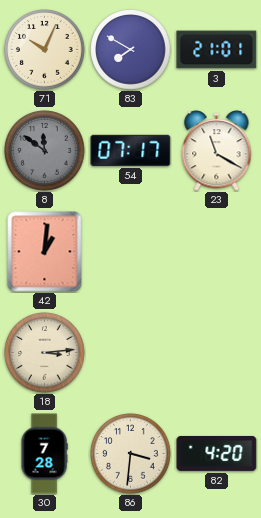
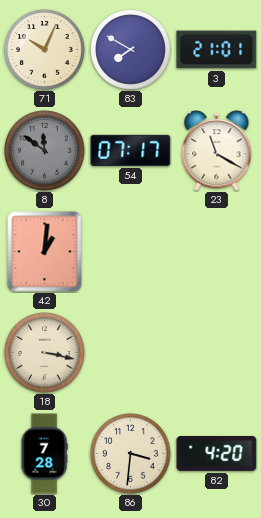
18: 3:14 -> 3:17
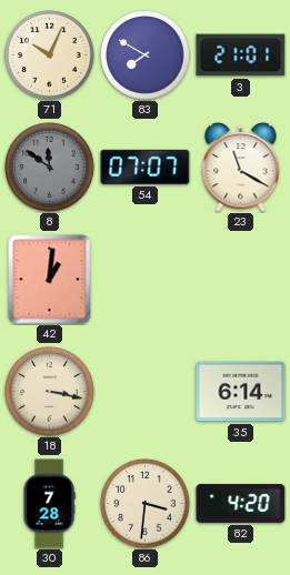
54: 07:17 -> 07:07
35: none -> 6:14
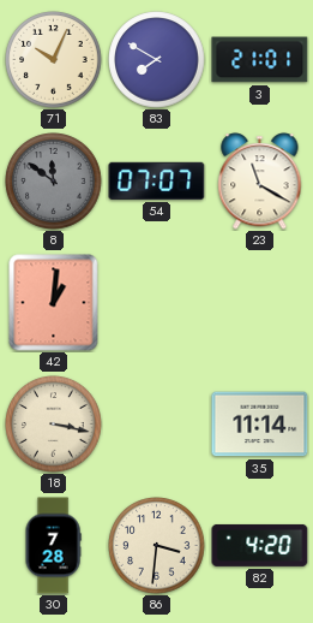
35: 6:14 -> 11:14
